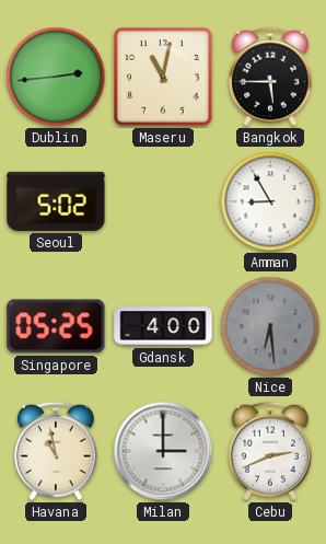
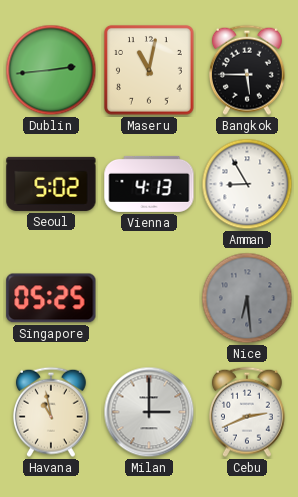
Vienna: none -> 4:13
Gdansk: 4:00 -> none
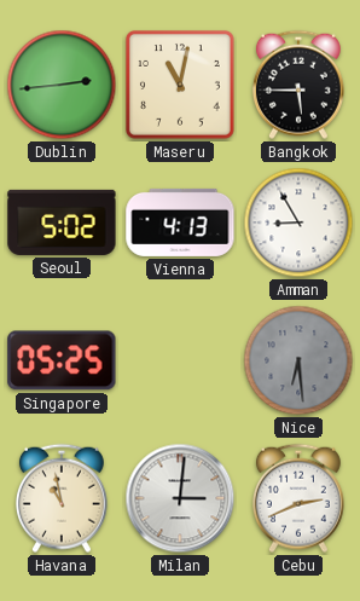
Milan: 3:00 -> 3:01
